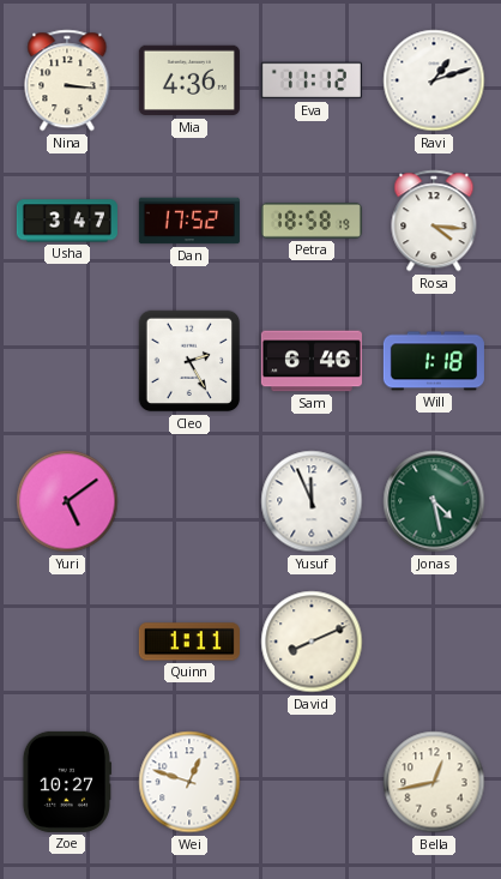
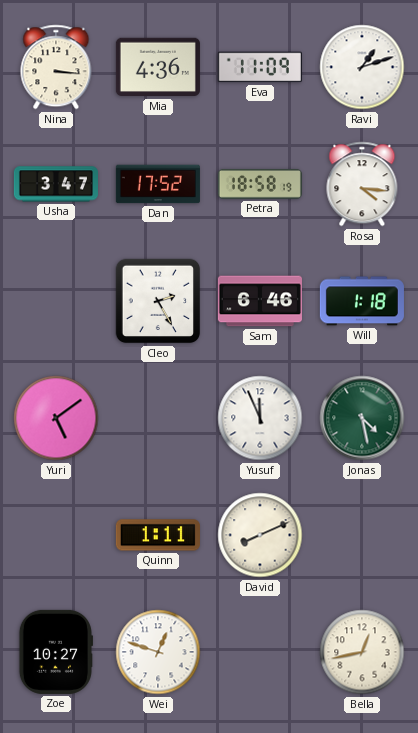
Eva: 11:12 -> 11:09
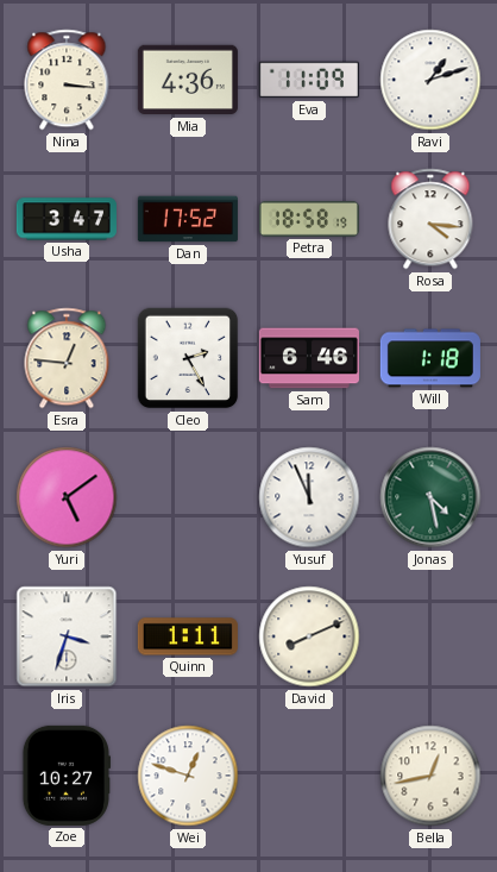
Esra: none -> 12:46
Iris: none -> 3:33
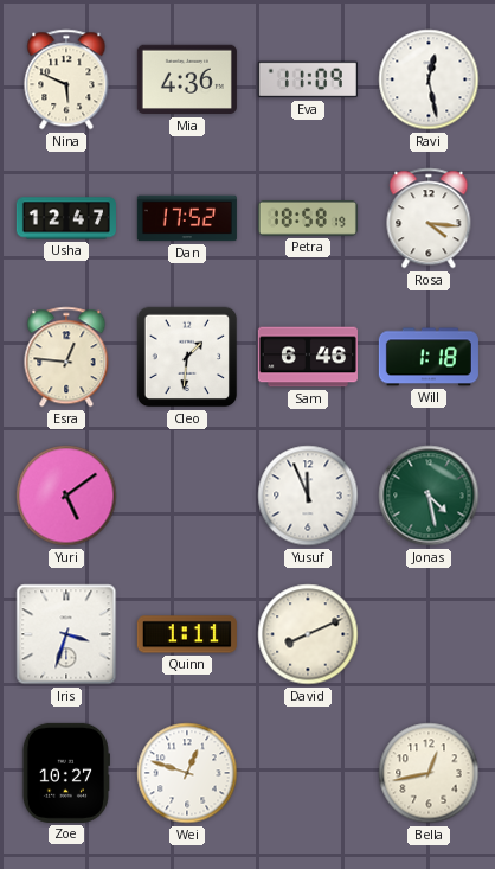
Nina: 3:16 -> 5:49
Ravi: 1:12 -> 12:28
Usha: 3:47 -> 12:47
Cleo: 2:25 -> 1:31
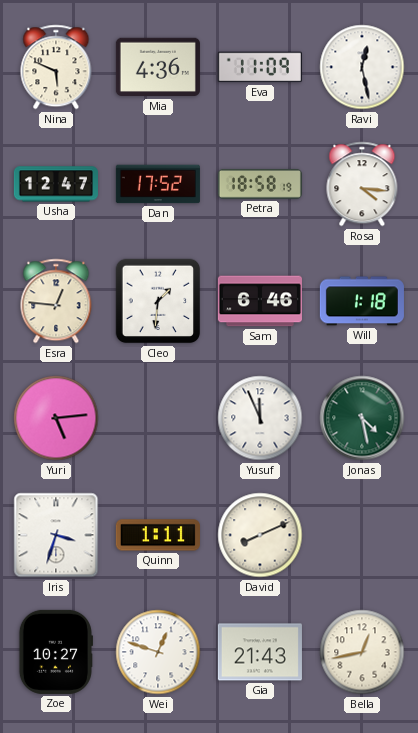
Yuri: 5:09 -> 5:14
Gia: none -> 21:43
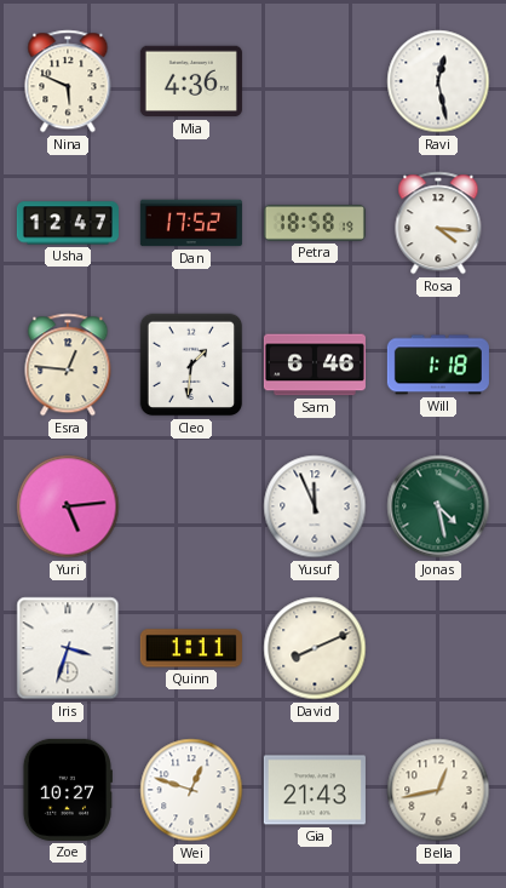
Eva: 11:09 -> none
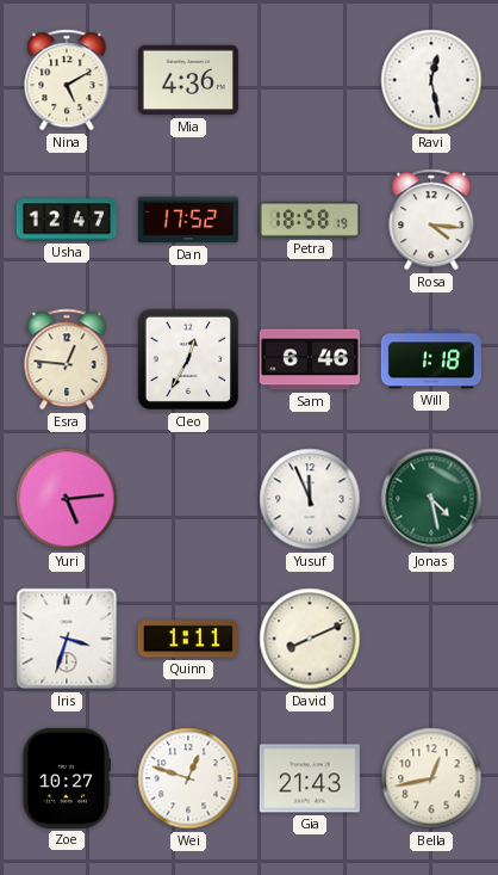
Nina: 5:49 -> 5:10
Cleo: 1:31 -> 12:35
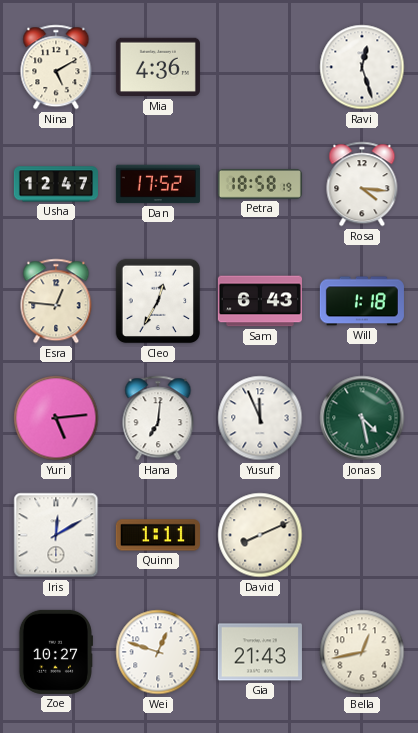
Ravi: 12:28 -> 12:27
Sam: 6:46 -> 6:43
Hana: none -> 7:01
Iris: 3:33 -> 12:10
